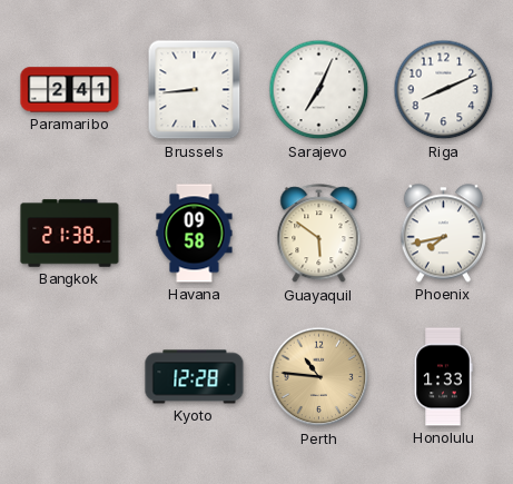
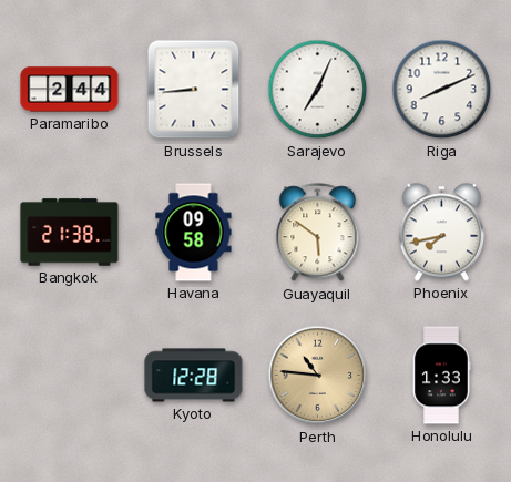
Paramaribo: 2:41 -> 2:44
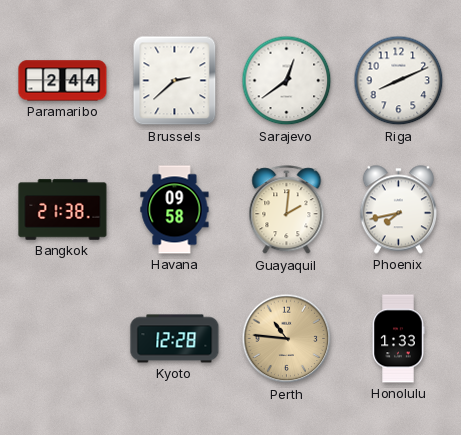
Brussels: 8:44 -> 2:38
Sarajevo: 7:04 -> 12:39
Guayaquil: 5:51 -> 2:01
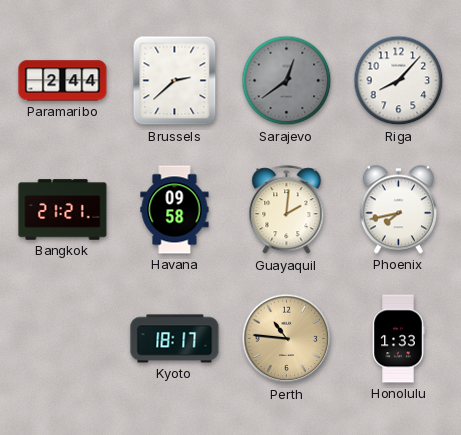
Sarajevo dial: white -> grey
Riga: 8:11 -> 8:07
Bangkok: 21:38 -> 21:21
Kyoto: 12:28 -> 18:17
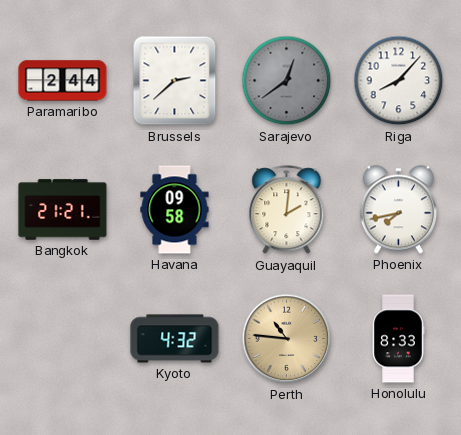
Kyoto: 18:17 -> 4:32
Honolulu: 1:33 -> 8:33
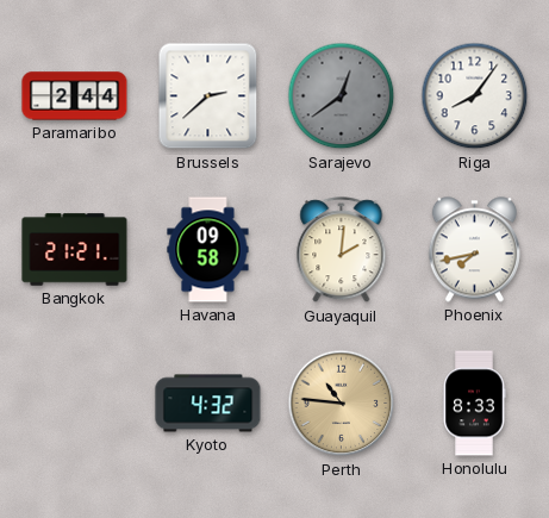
Riga: 8:07 -> 8:06
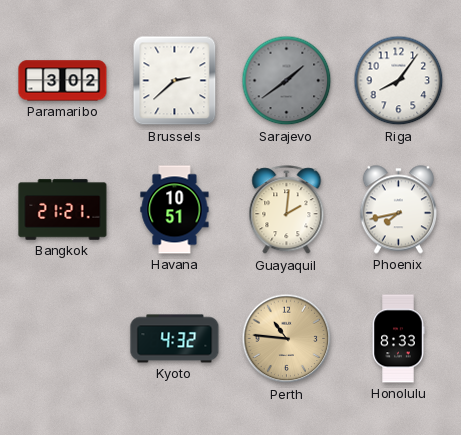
Paramaribo: 2:44 -> 3:02
Sarajevo: 12:39 -> 1:39
Havana: 09:58 -> 10:51
